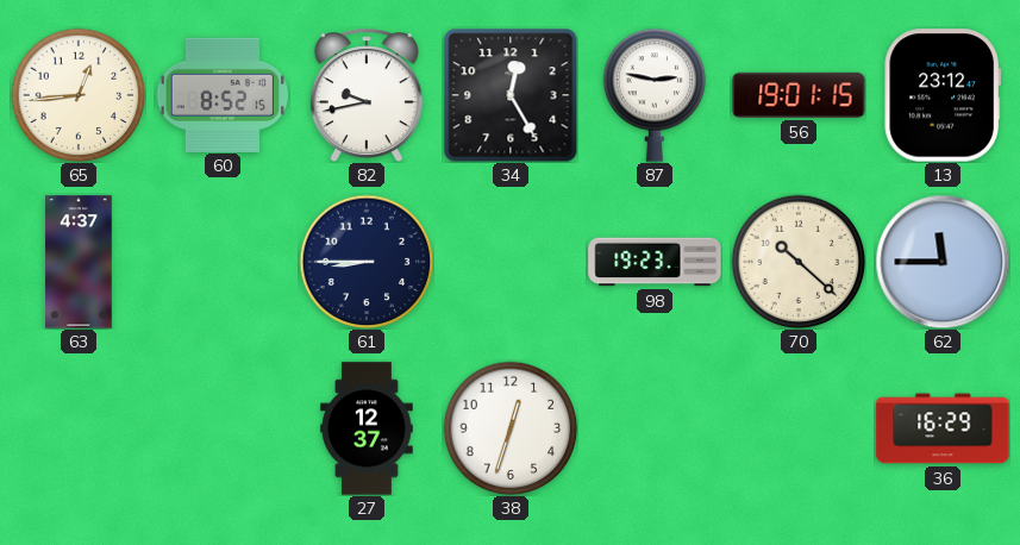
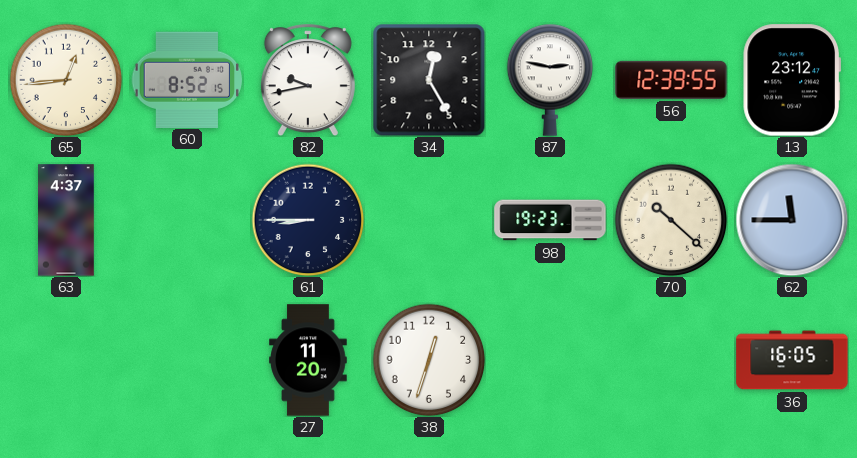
56: 19:01 -> 12:39
27: 12:37 -> 11:20
36: 16:29 -> 16:05
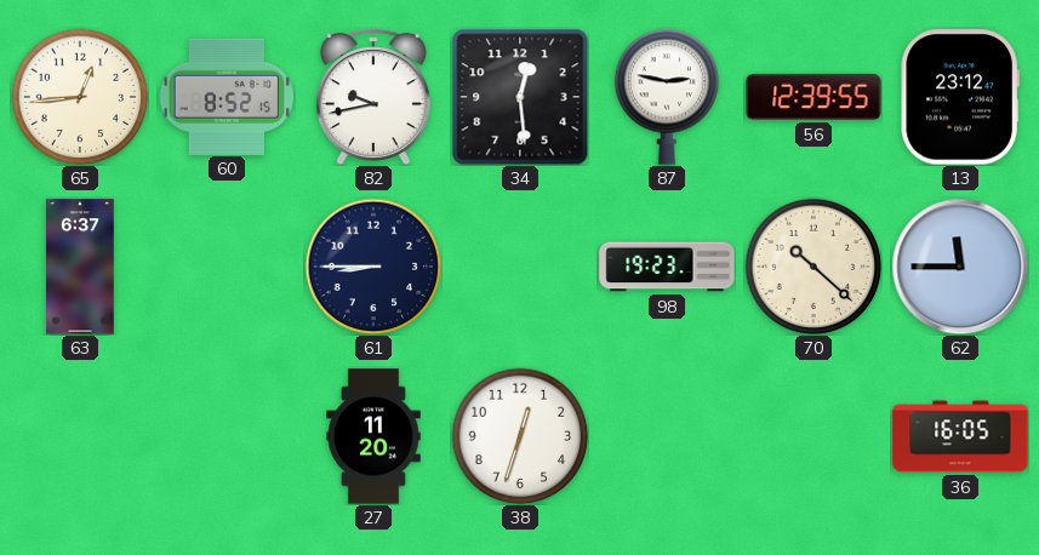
34: 12:25 -> 12:29
63: 4:37 -> 6:37
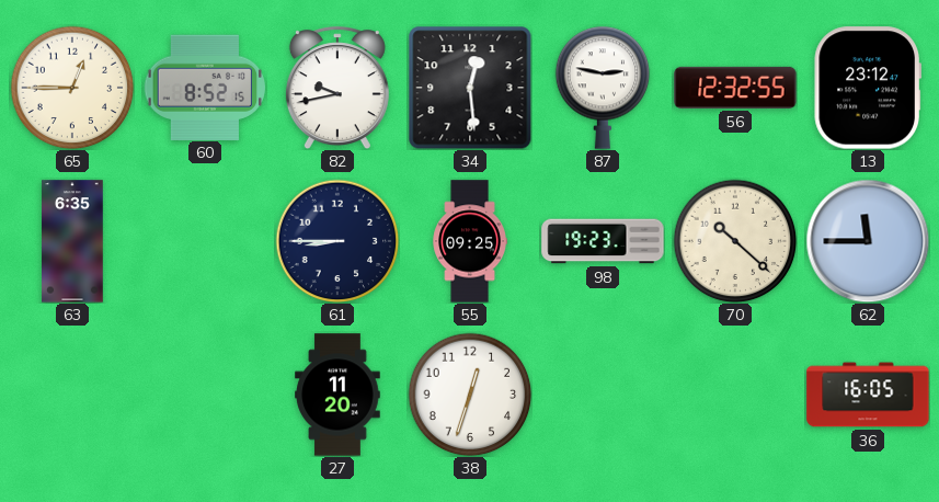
65: 12:44 -> 12:45
56: 12:39 -> 12:32
63: 6:37 -> 6:35
55: none -> 09:25
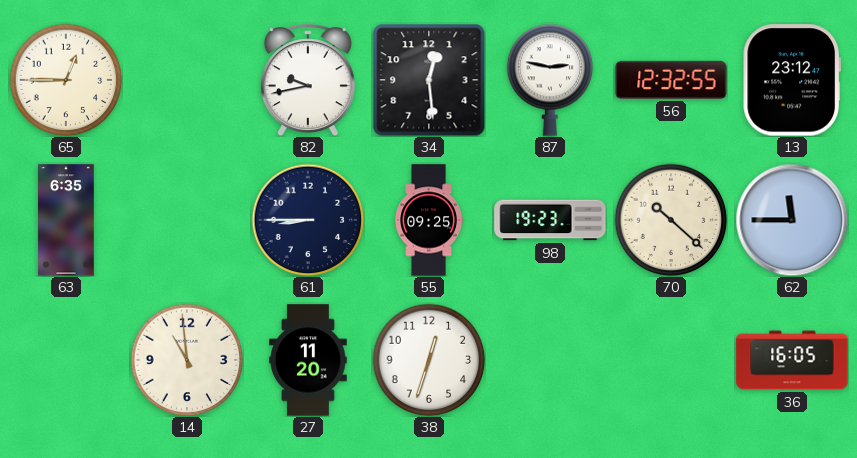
60: 8:52 -> none
14: none -> 10:59
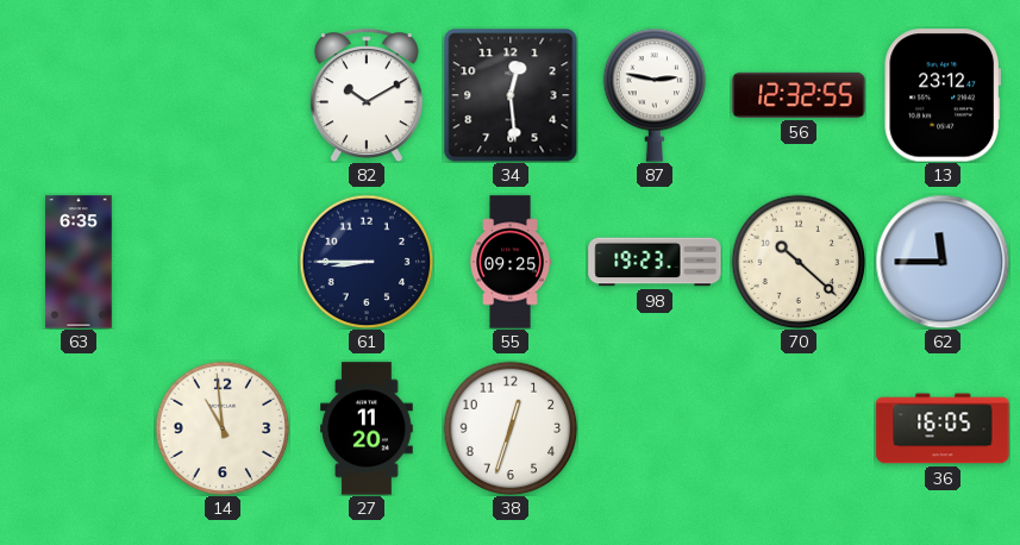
65: 12:45 -> none
82: 9:43 -> 10:10
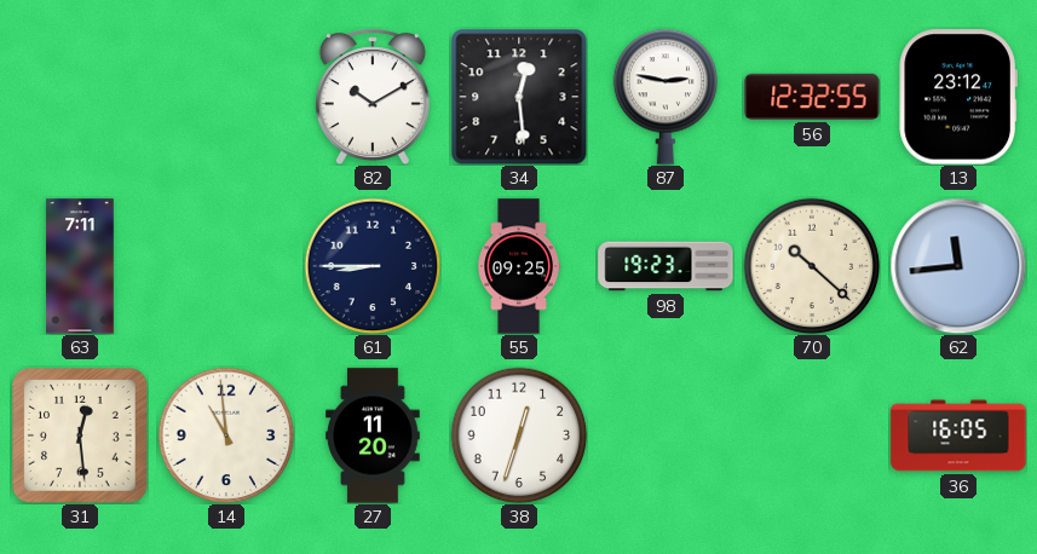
63: 6:35 -> 7:11
62: 11:45 -> 11:44
31: none -> 12:29
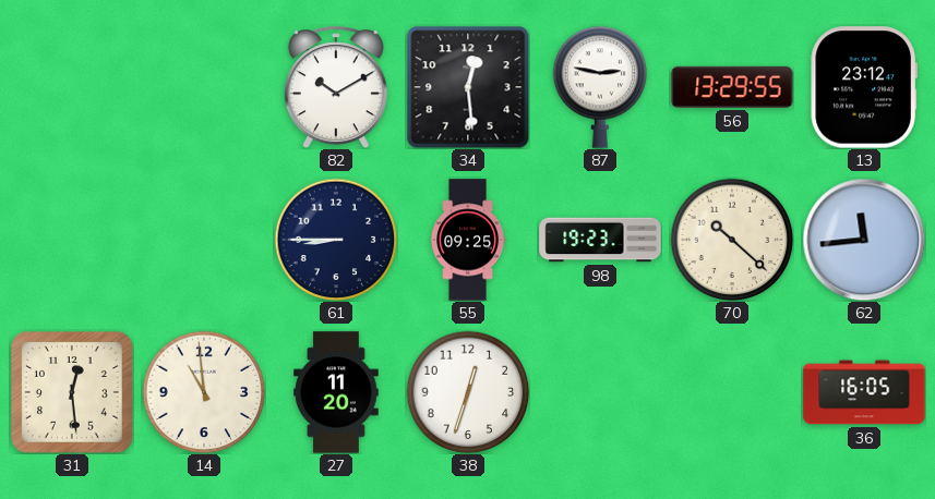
56: 12:32 -> 13:29
63: 7:11 -> none
